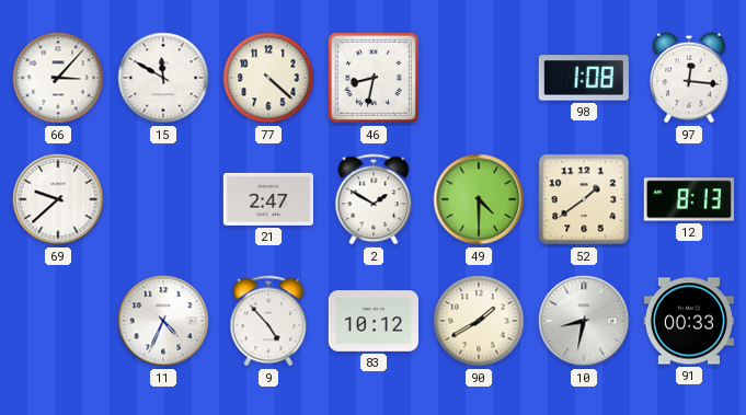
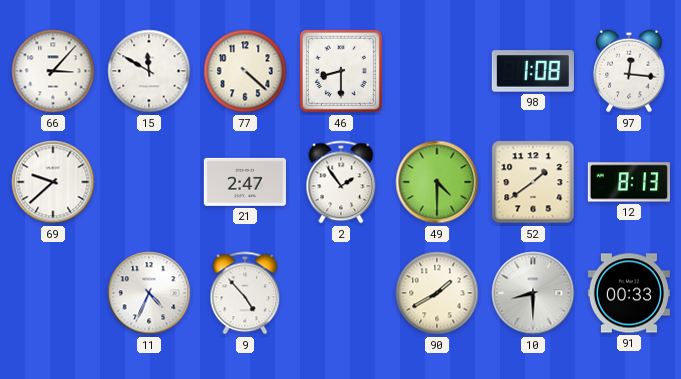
46: 8:32 -> 8:30
2: 1:50 -> 1:54
83: 10:12 -> none
10: 8:32 -> 8:30
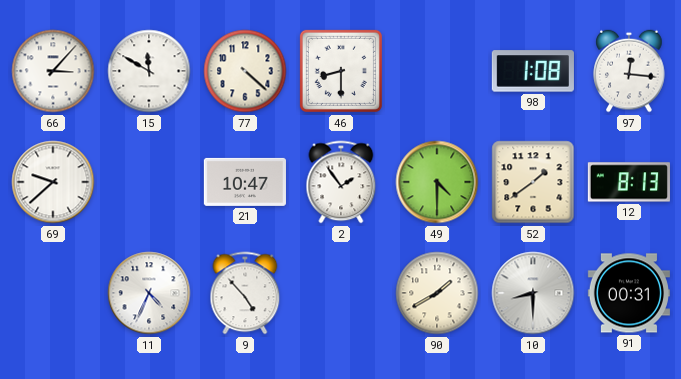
21: 2:47 -> 10:47
91: 00:33 -> 00:31
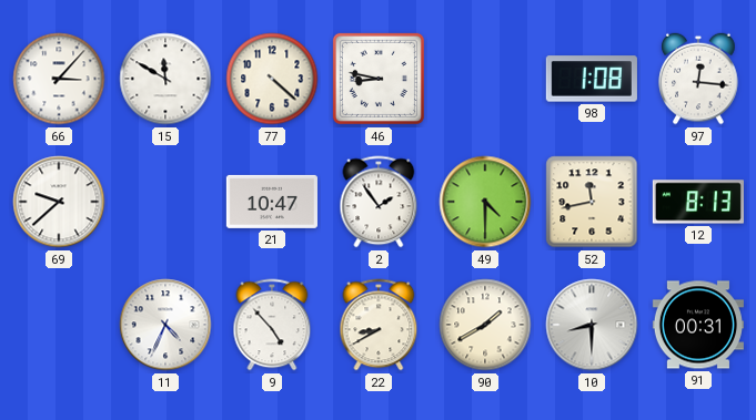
46: 8:30 -> 8:47
52: 1:39 -> 11:43
22: none -> 8:40
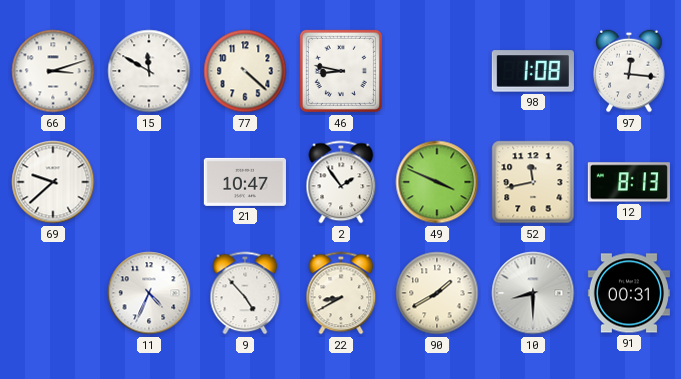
66: 3:07 -> 3:12
49: 4:30 -> 3:49
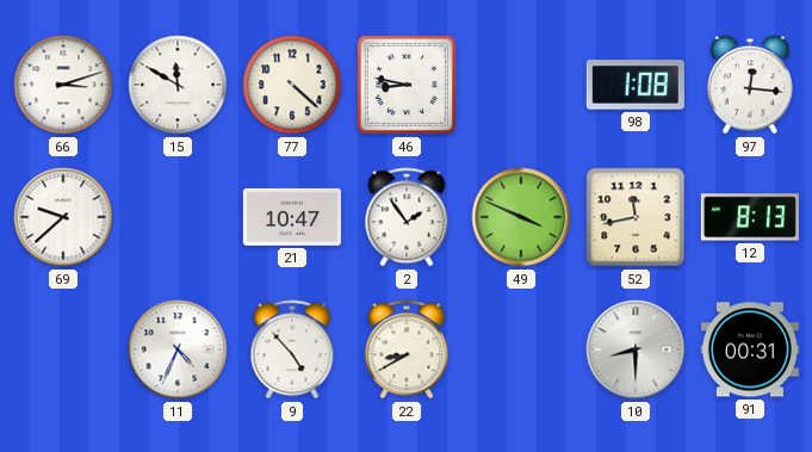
90: 1:40 -> none
